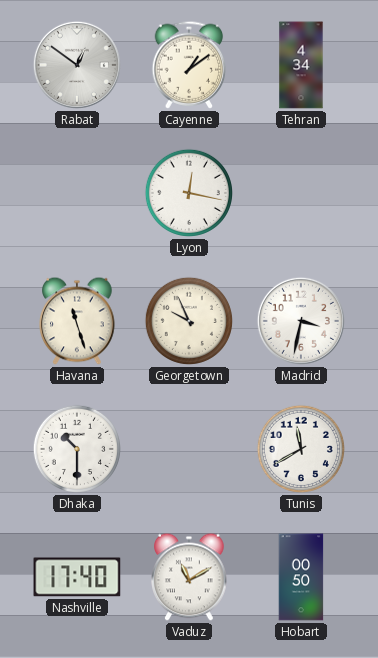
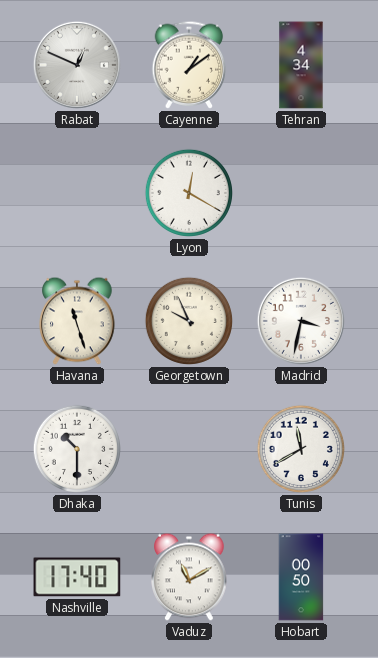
Rabat: 12:51 -> 12:49
Lyon: 12:17 -> 12:20
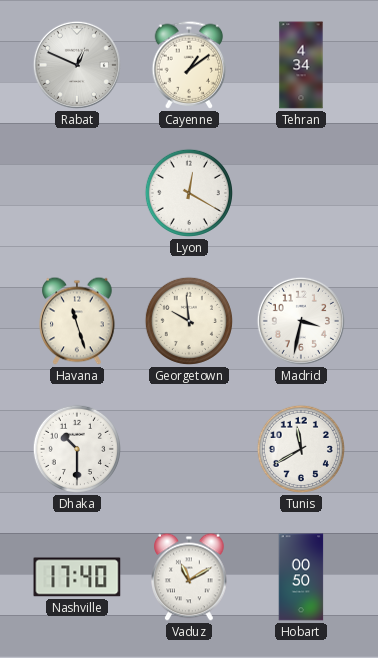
Georgetown: 9:56 -> 9:59
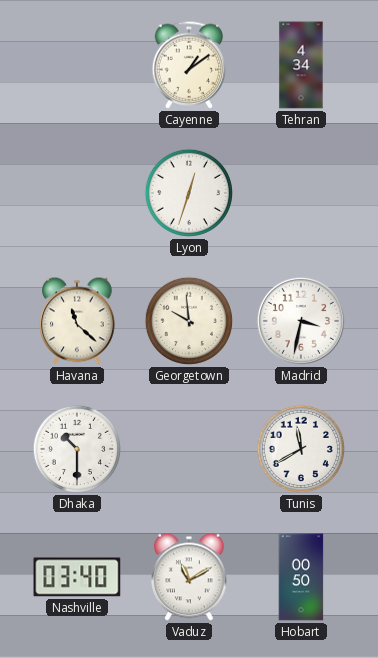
Rabat: 12:49 -> none
Lyon: 12:20 -> 12:33
Havana: 11:27 -> 11:22
Nashville: 17:40 -> 03:40
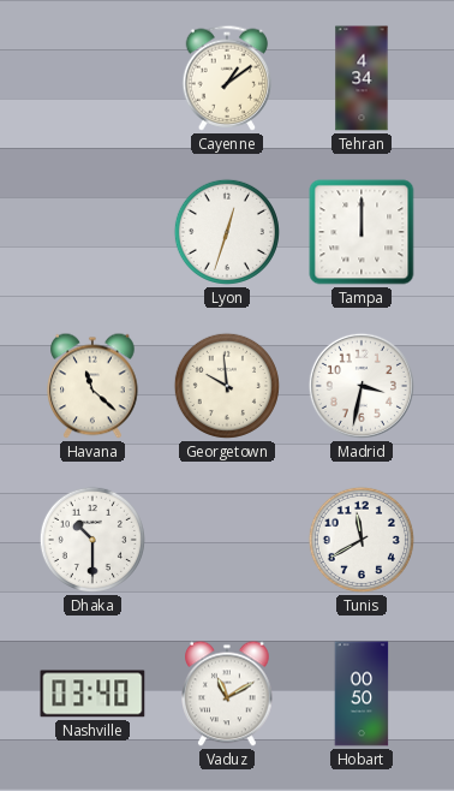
Tampa: none -> 12:00
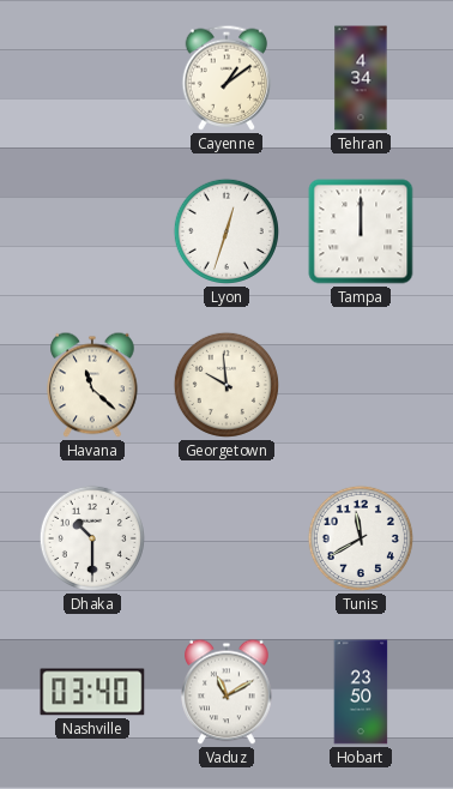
Madrid: 3:32 -> none
Hobart: 00:50 -> 23:50
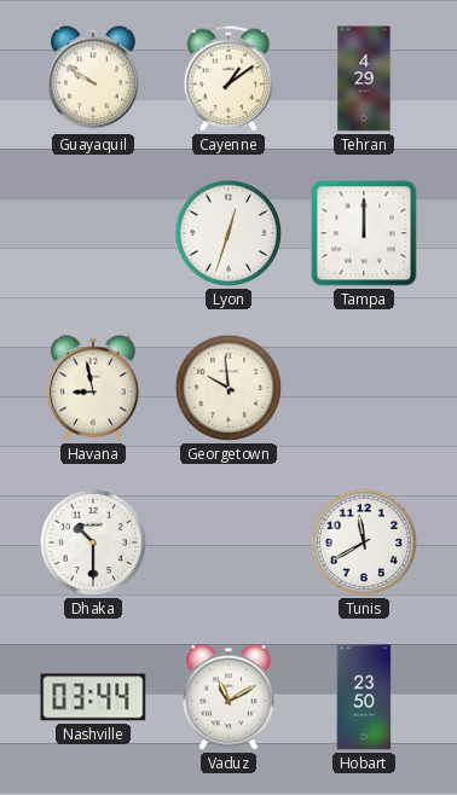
Guayaquil: none -> 9:51
Tehran: 4:34 -> 4:29
Havana: 11:22 -> 8:58
Nashville: 03:40 -> 03:44
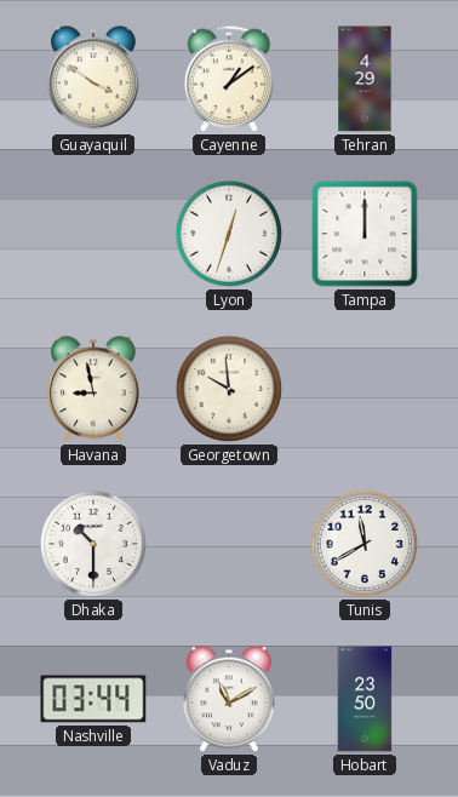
Guayaquil: 9:51 -> 3:51
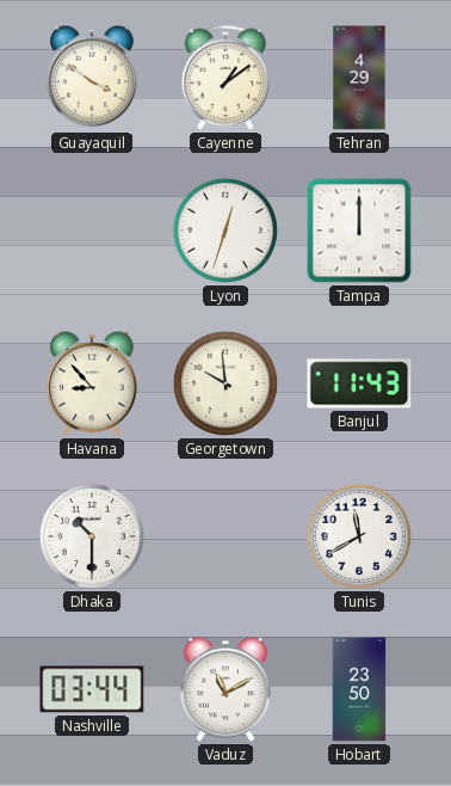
Havana: 8:58 -> 8:53
Banjul: none -> 11:43
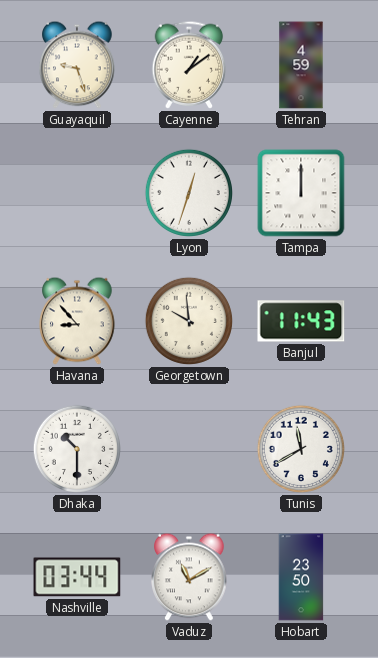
Guayaquil: 3:51 -> 9:27
Tehran: 4:29 -> 4:59
